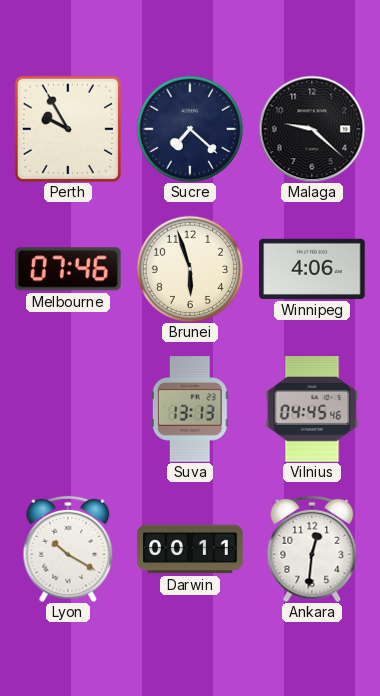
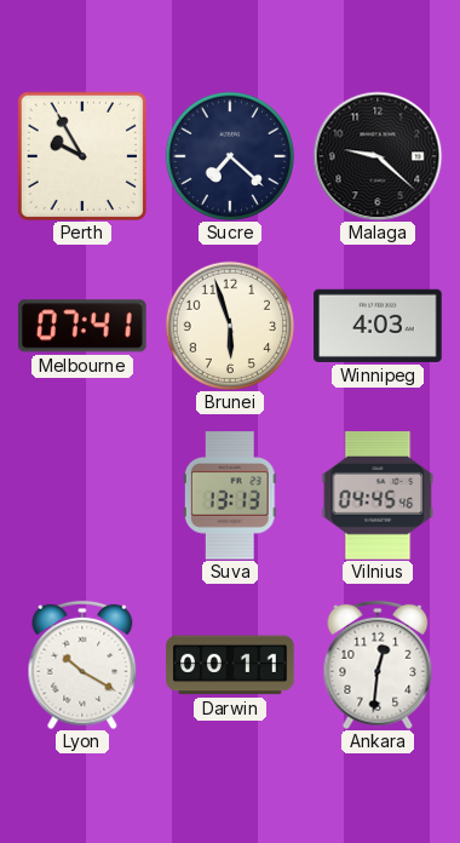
Melbourne: 07:46 -> 07:41
Winnipeg: 4:06 -> 4:03
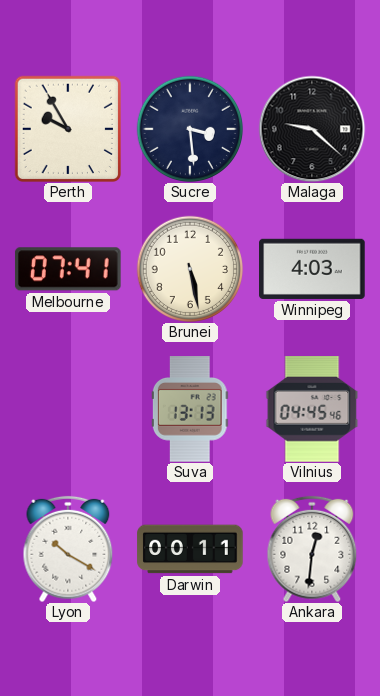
Sucre: 7:22 -> 3:29
Brunei: 5:57 -> 5:28
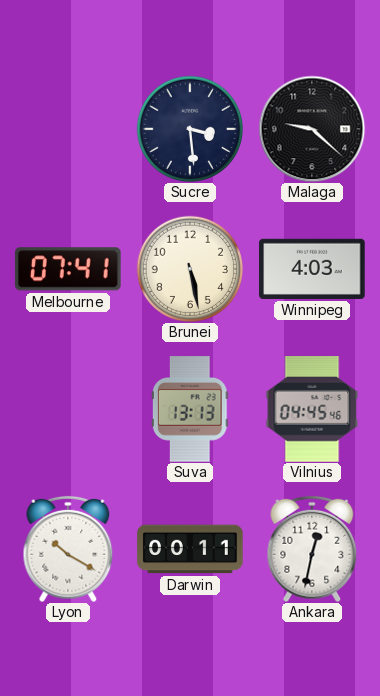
Perth: 9:55 -> none
Ankara: 12:31 -> 12:32
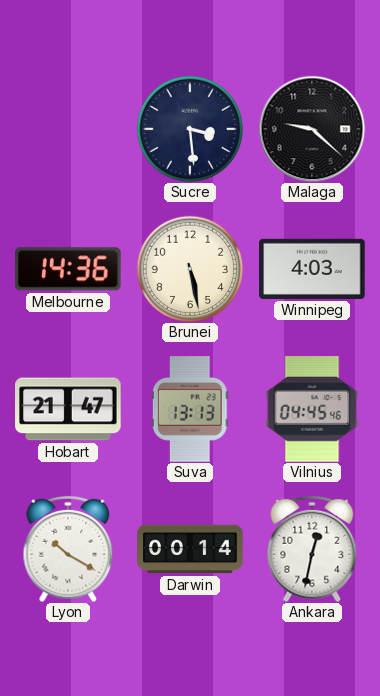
Melbourne: 07:41 -> 14:36
Hobart: none -> 21:47
Darwin: 00:11 -> 00:14
